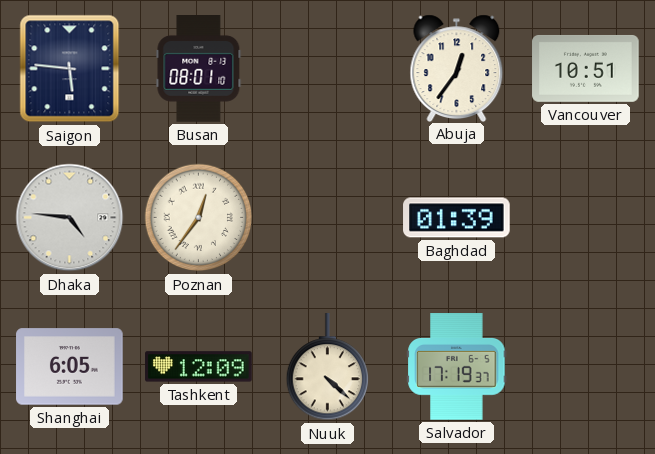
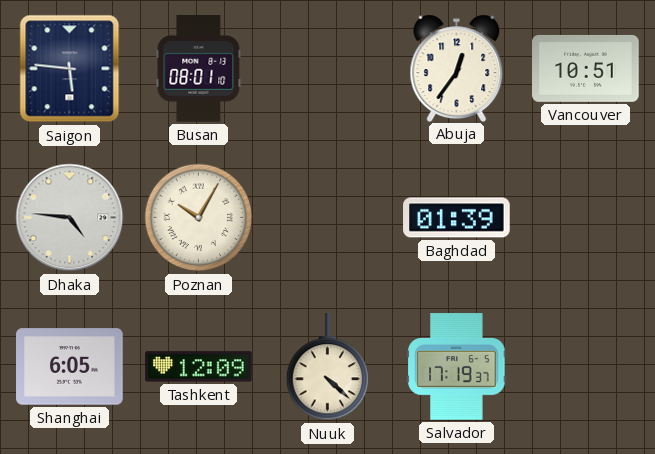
Poznan: 12:36 -> 10:05
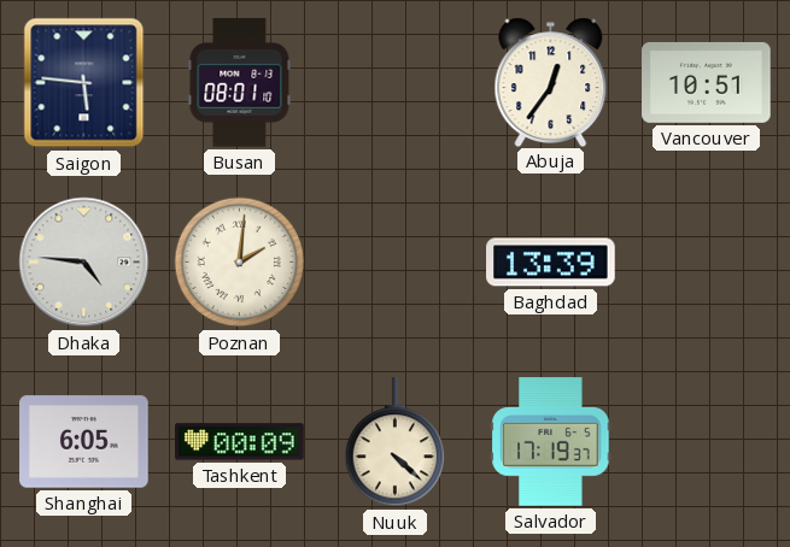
Poznan: 10:05 -> 2:01
Baghdad: 01:39 -> 13:39
Tashkent: 12:09 -> 00:09
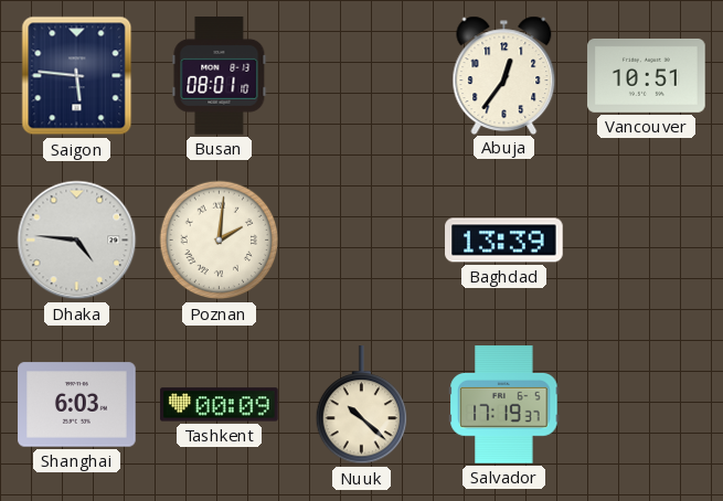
Shanghai: 6:05 -> 6:03
Nuuk: 4:22 -> 10:22
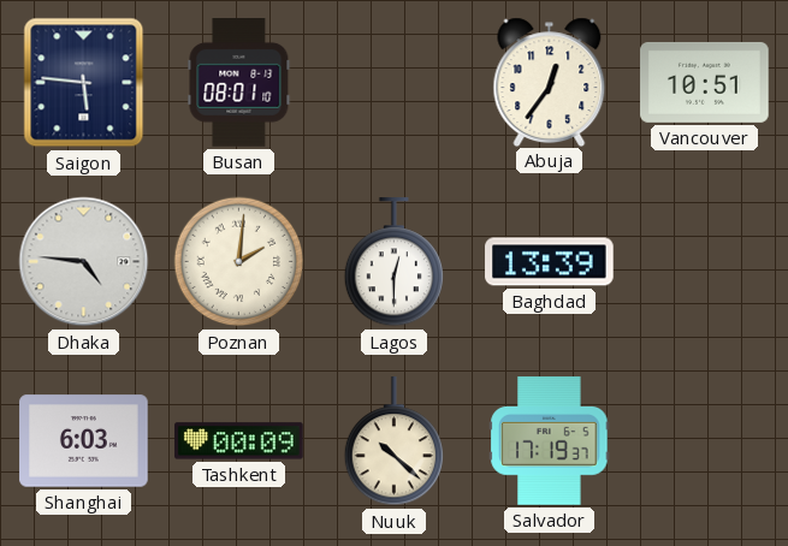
Lagos: none -> 12:30
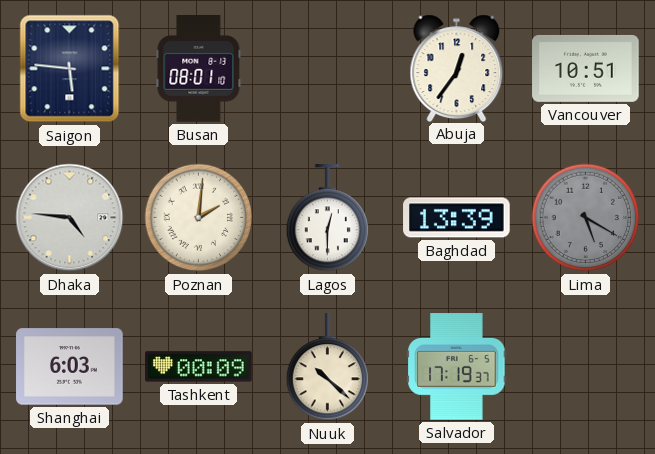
Lima: none -> 5:20
